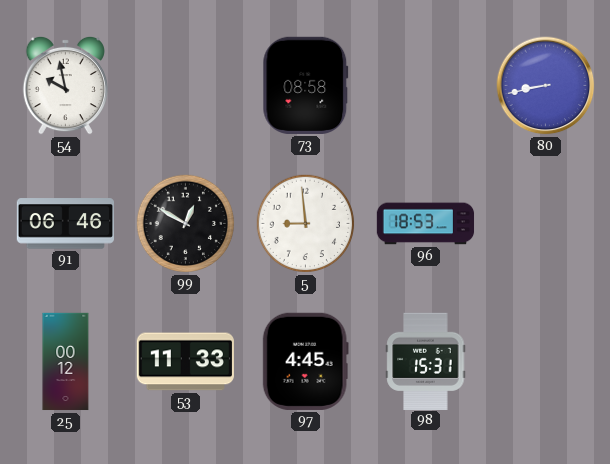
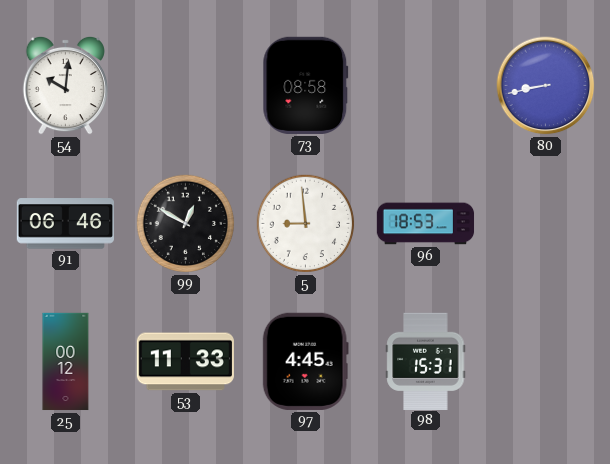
54: 9:58 -> 10:01
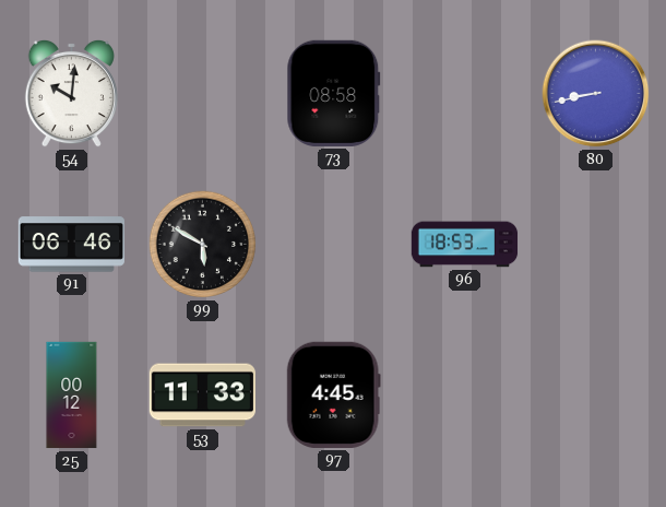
99: 12:50 -> 5:50
5: 8:59 -> none
98: 15:31 -> none
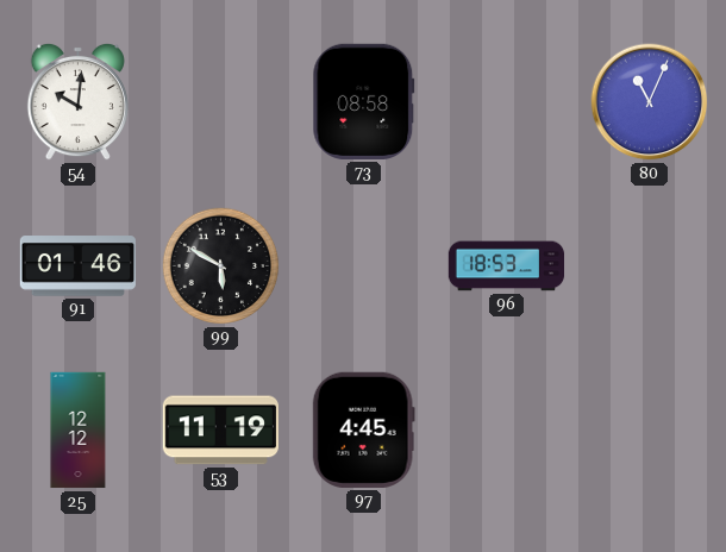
80: 8:43 -> 11:04
91: 06:46 -> 01:46
25: 00:12 -> 12:12
53: 11:33 -> 11:19
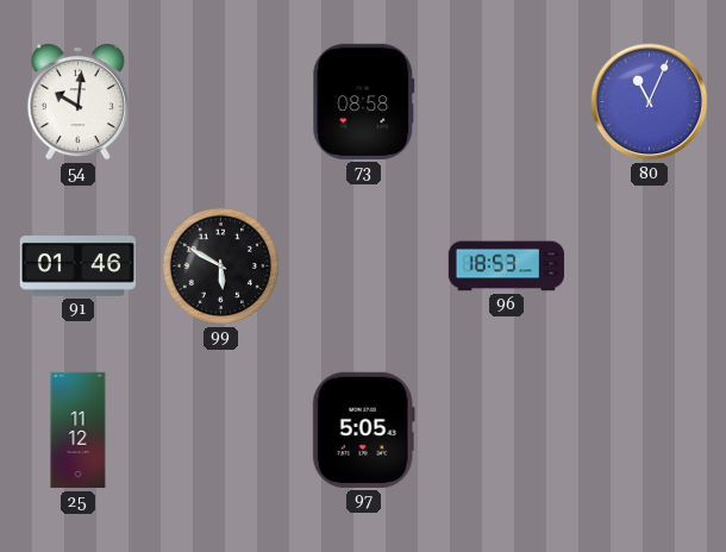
25: 12:12 -> 11:12
53: 11:19 -> none
97: 4:45 -> 5:05
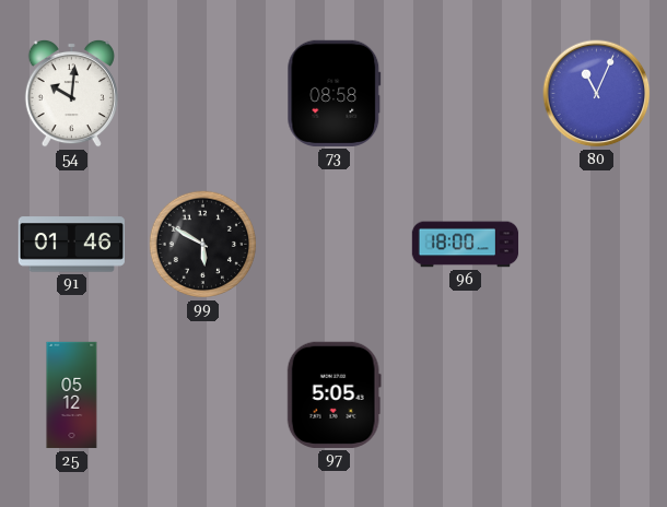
96: 18:53 -> 18:00
25: 11:12 -> 05:12
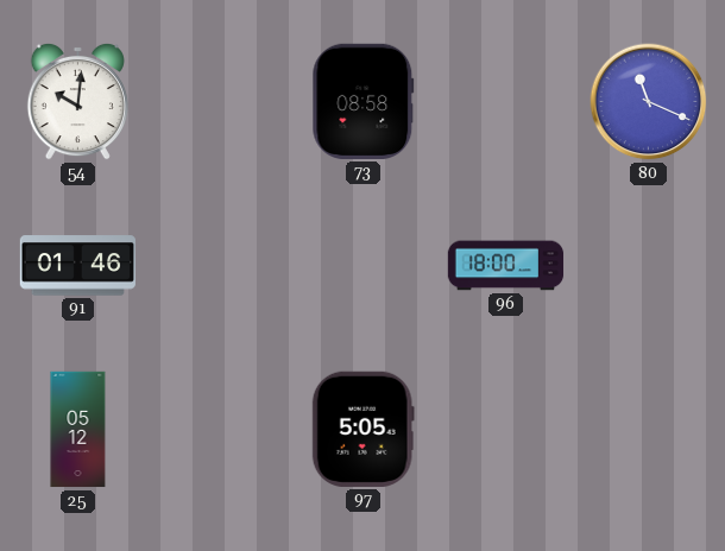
80: 11:04 -> 11:19
99: 5:50 -> none
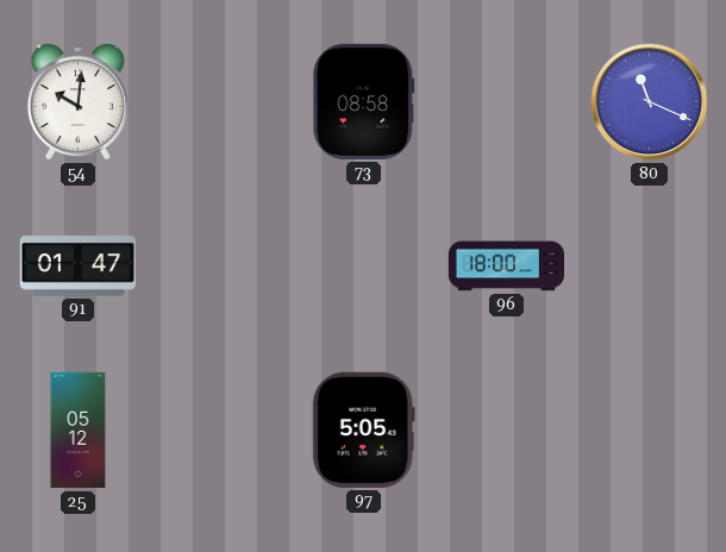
91: 01:46 -> 01:47
